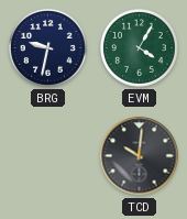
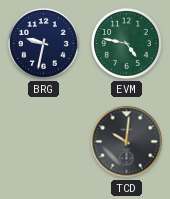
EVM: 4:05 -> 4:47
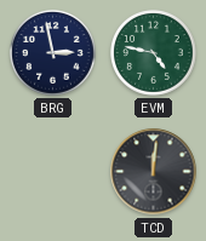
BRG: 9:32 -> 2:58
TCD: 10:01 -> 12:01
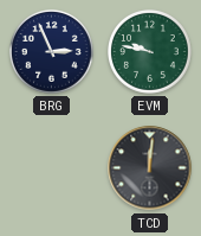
BRG: 2:58 -> 2:56
EVM: 4:47 -> 9:47
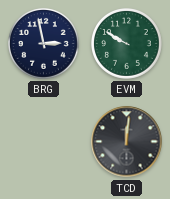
BRG: 2:56 -> 2:58
EVM: 9:47 -> 9:50
